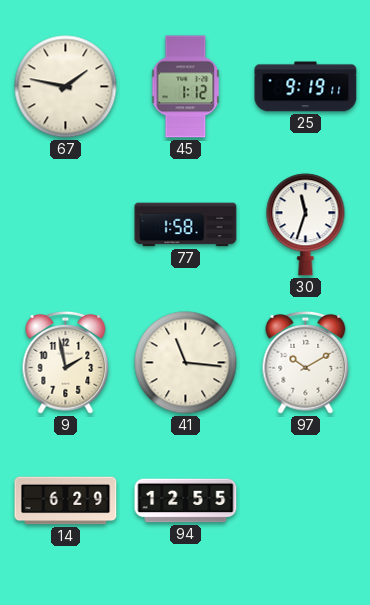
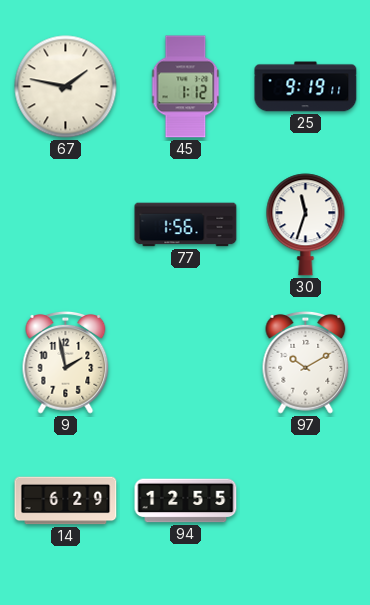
77: 1:58 -> 1:56
41: 11:16 -> none
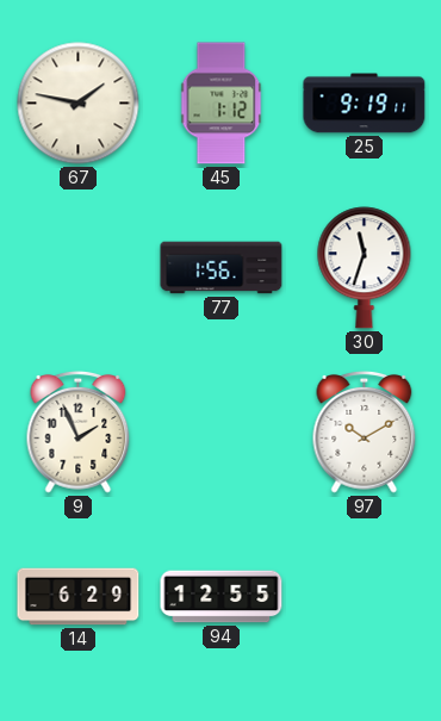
9: 1:58 -> 1:56
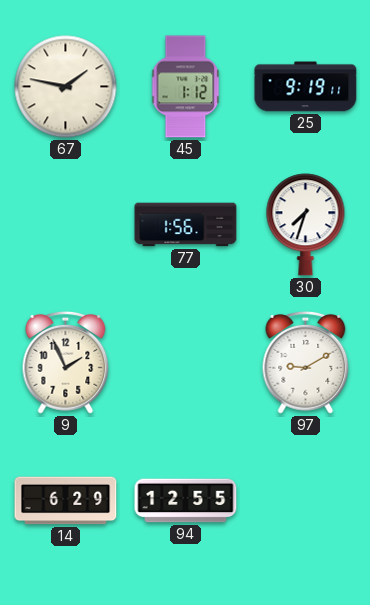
30: 11:33 -> 7:33
97: 10:10 -> 9:10
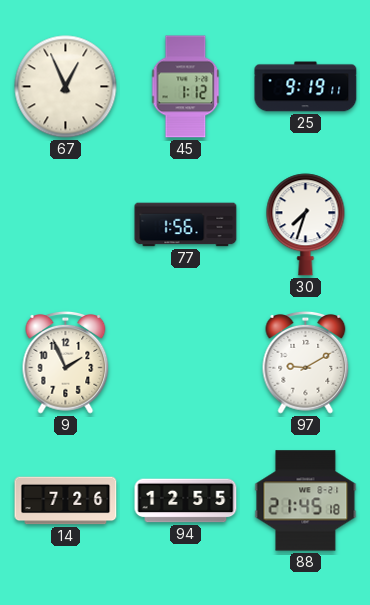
67: 1:47 -> 12:56
14: 6:29 -> 7:26
88: none -> 21:45
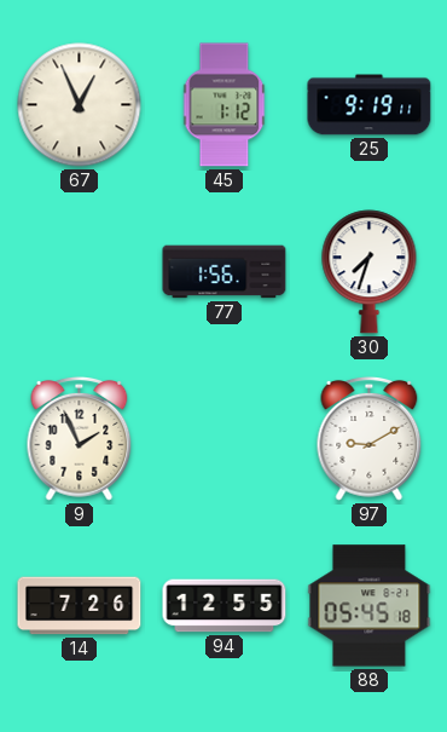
88: 21:45 -> 05:45
